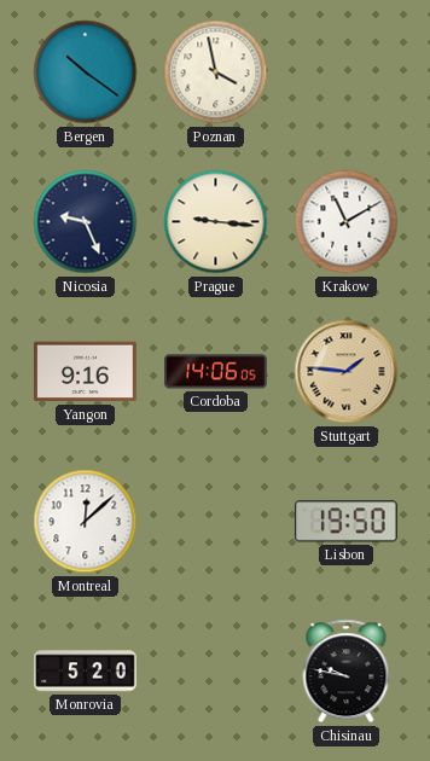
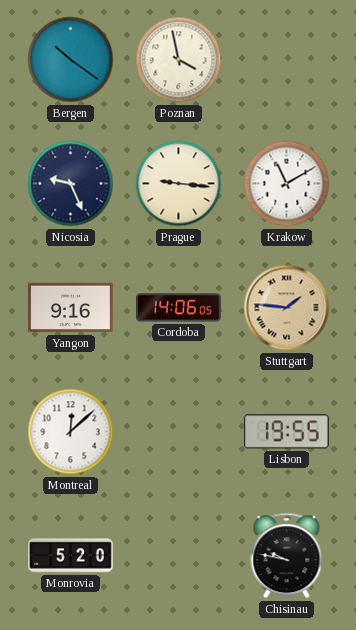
Lisbon: 19:50 -> 19:55
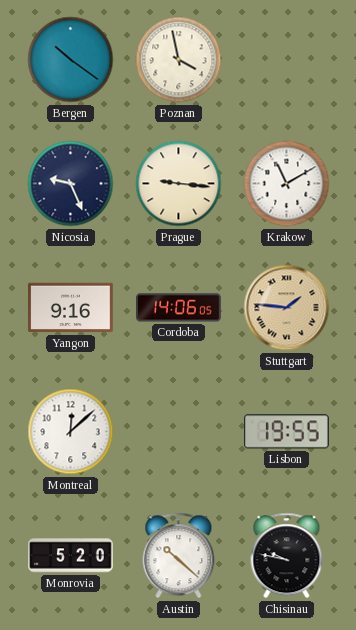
Austin: none -> 10:22
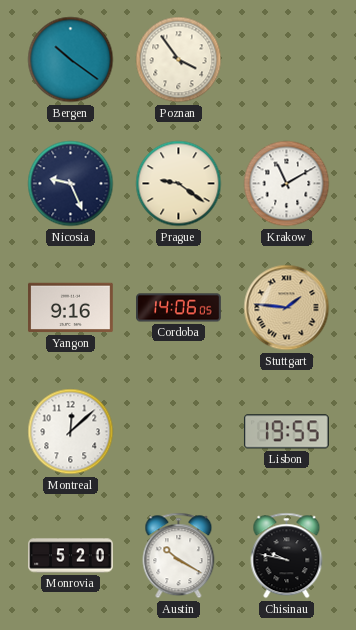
Poznan: 3:58 -> 3:54
Prague: 9:16 -> 9:21
Austin: 10:22 -> 10:20
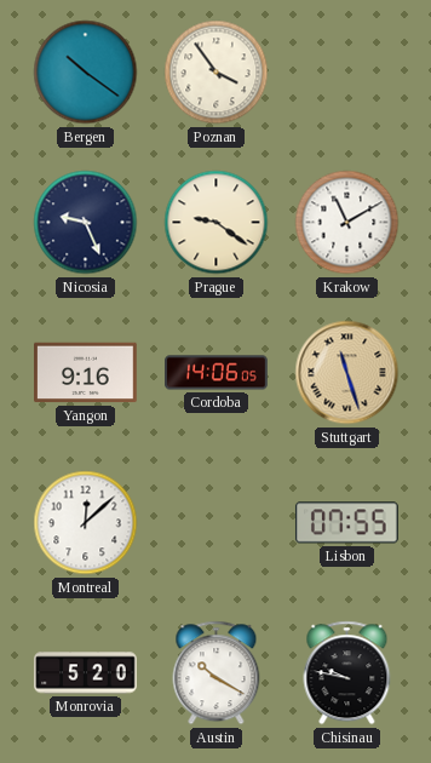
Stuttgart: 1:46 -> 11:27
Lisbon: 19:55 -> 07:55
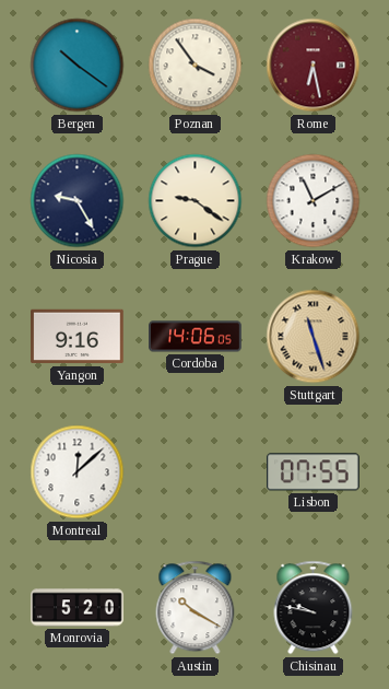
Rome: none -> 6:28
Nicosia: 9:26 -> 9:25
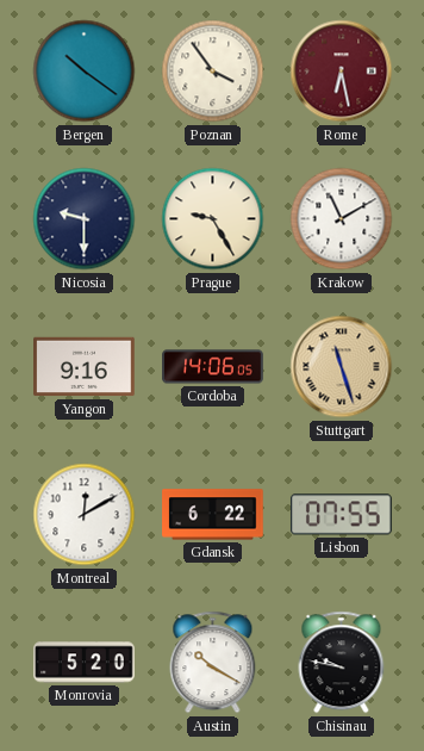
Nicosia: 9:25 -> 9:30
Prague: 9:21 -> 9:25
Montreal: 12:08 -> 12:10
Gdansk: none -> 6:22
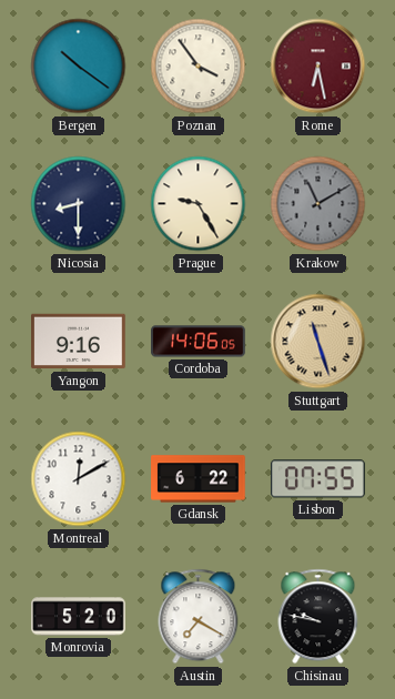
Nicosia: 9:30 -> 8:30
Krakow dial: white -> grey
Austin: 10:20 -> 7:20
